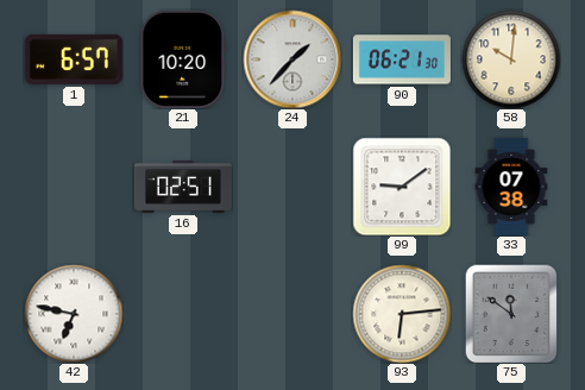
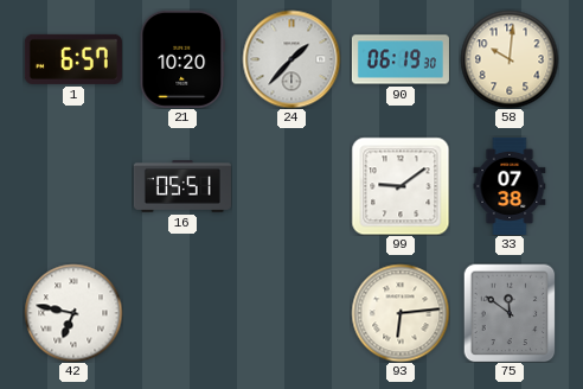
90: 06:21 -> 06:19
16: 02:51 -> 05:51
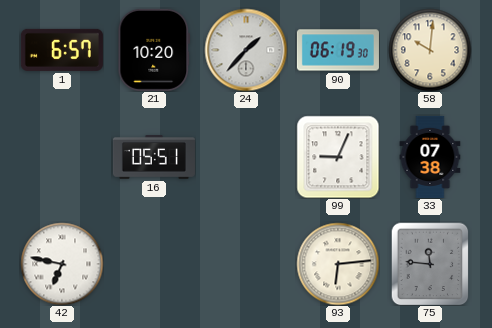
99: 9:09 -> 9:04
75: 11:51 -> 11:46
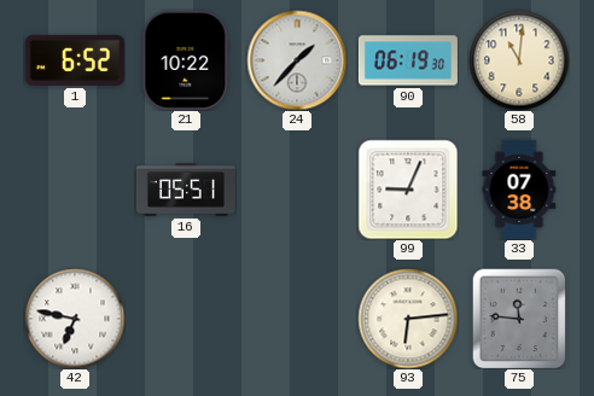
1: 6:57 -> 6:52
21: 10:20 -> 10:22
58: 10:01 -> 11:01
